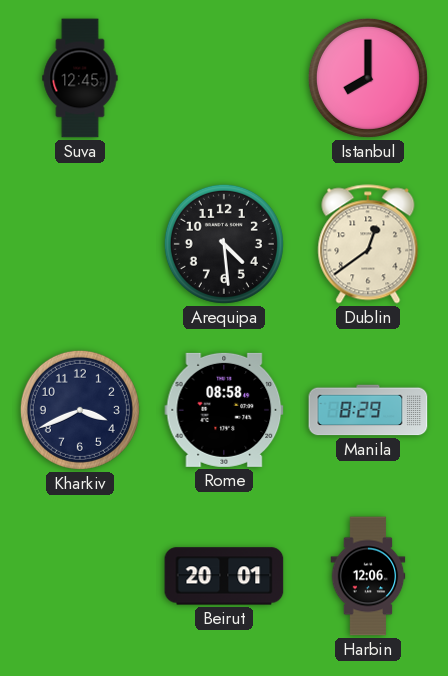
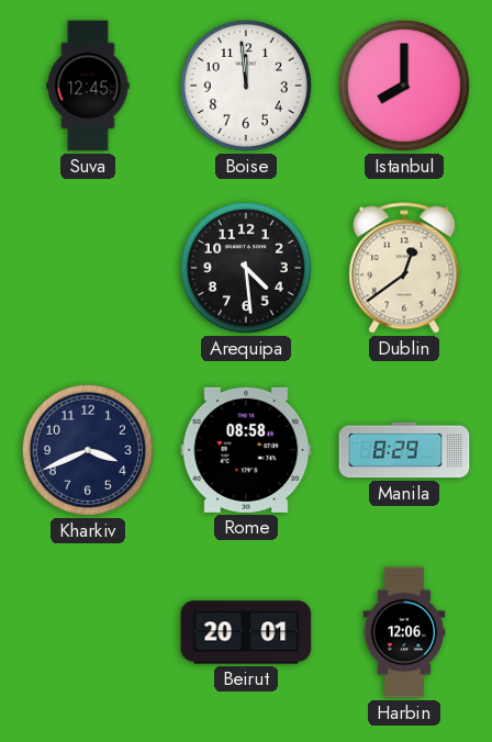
Boise: none -> 11:59
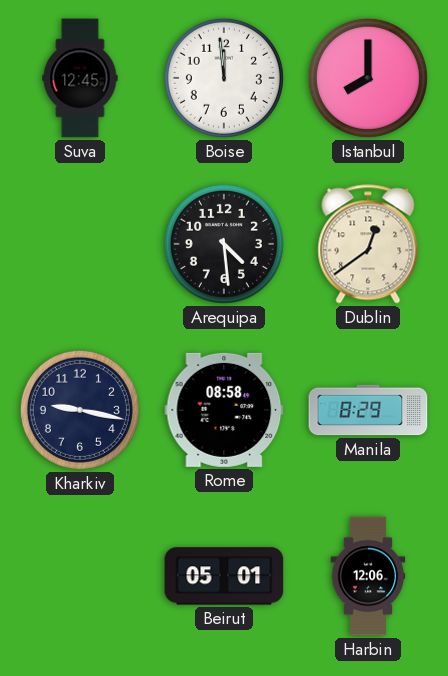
Kharkiv: 3:41 -> 9:17
Beirut: 20:01 -> 05:01
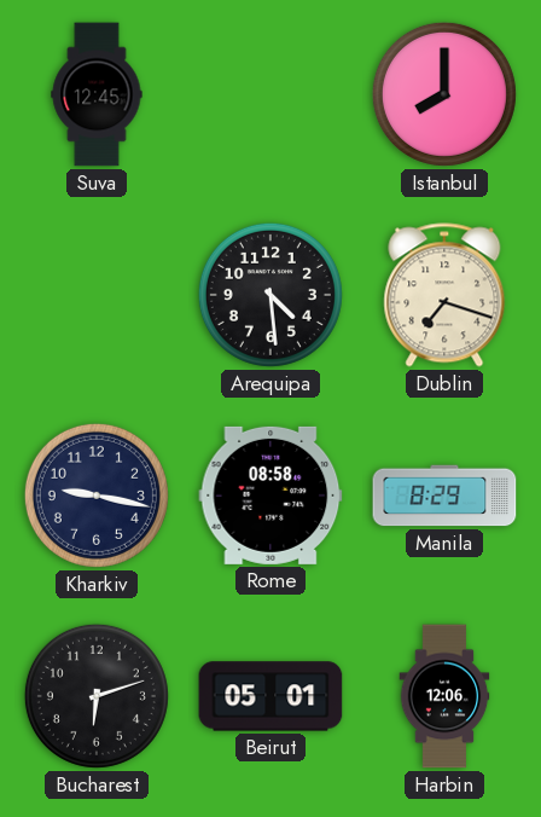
Boise: 11:59 -> none
Dublin: 12:39 -> 7:18
Bucharest: none -> 6:12
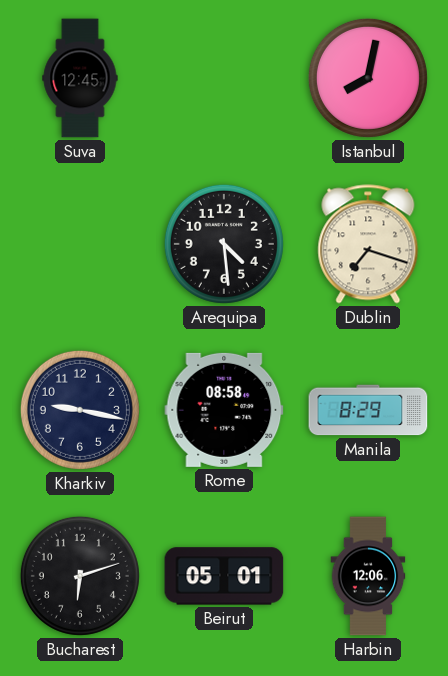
Istanbul: 8:00 -> 8:02
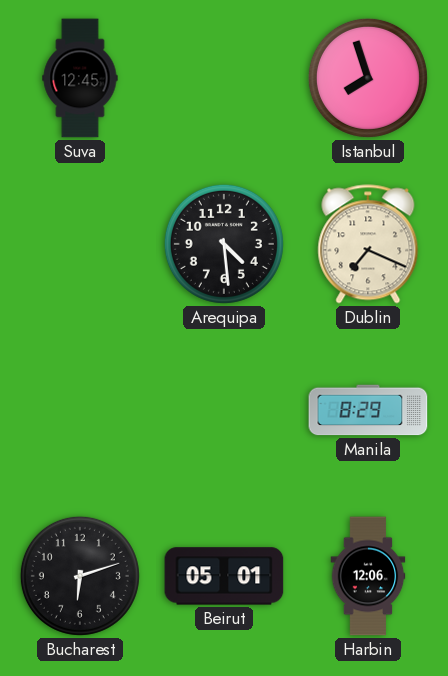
Istanbul: 8:02 -> 7:57
Dublin: 7:18 -> 7:19
Kharkiv: 9:17 -> none
Rome: 08:58 -> none
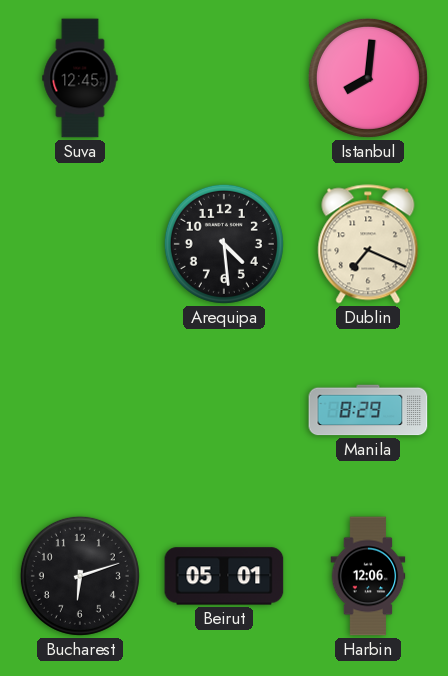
Istanbul: 7:57 -> 8:01
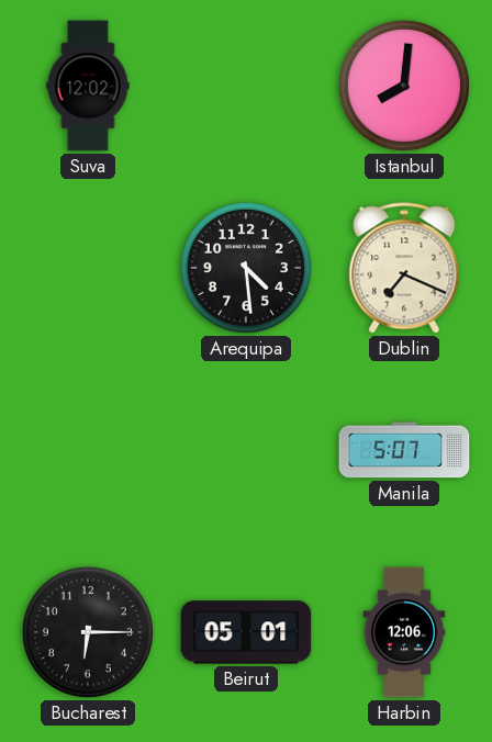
Suva: 12:45 -> 12:02
Manila: 8:29 -> 5:07
Bucharest: 6:12 -> 6:15
